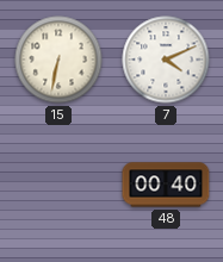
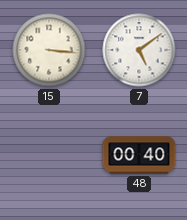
15: 6:32 -> 3:16
7: 4:11 -> 5:09
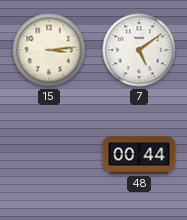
15: 3:16 -> 3:14
48: 00:40 -> 00:44
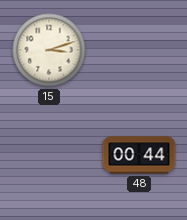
15: 3:14 -> 3:12
7: 5:09 -> none
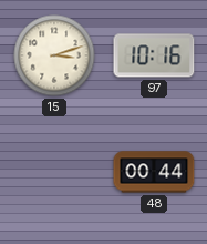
97: none -> 10:16
